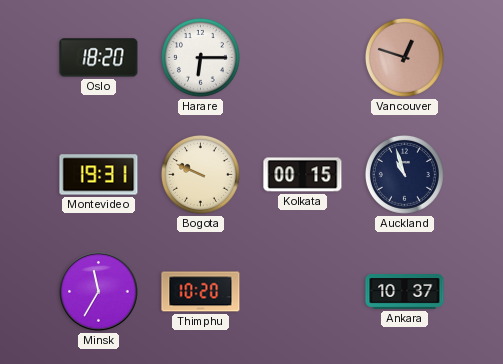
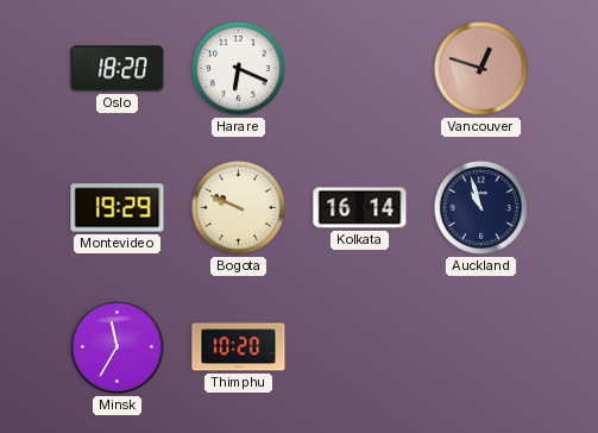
Harare: 6:15 -> 6:19
Montevideo: 19:31 -> 19:29
Kolkata: 00:15 -> 16:14
Ankara: 10:37 -> none
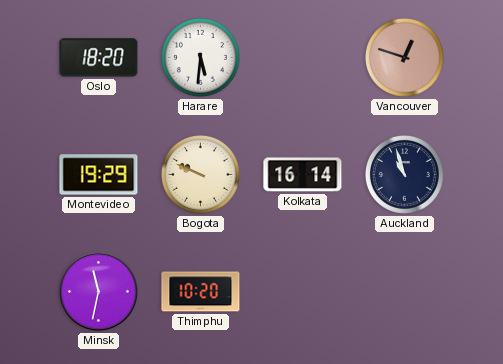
Harare: 6:19 -> 5:31
Minsk: 11:35 -> 11:32
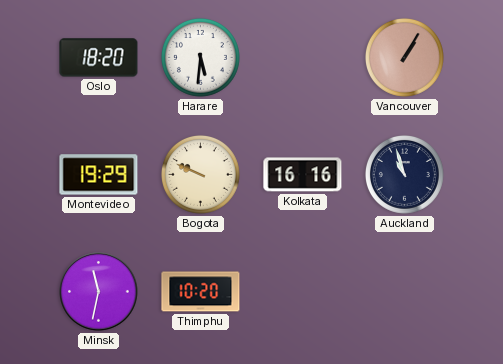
Vancouver: 12:48 -> 1:05
Kolkata: 16:14 -> 16:16
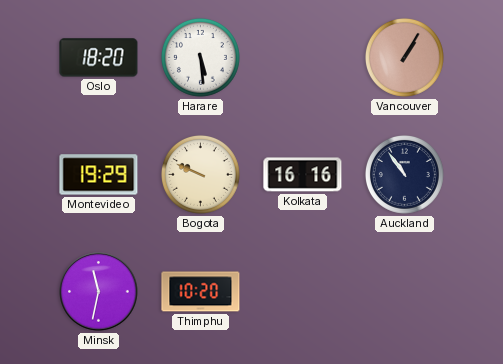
Harare: 5:31 -> 5:29
Auckland: 10:57 -> 10:54
